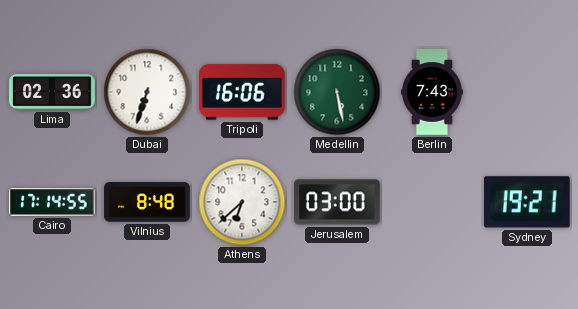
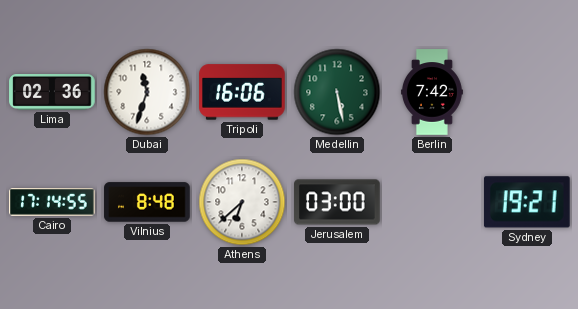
Dubai: 6:33 -> 11:33
Berlin: 7:43 -> 7:42
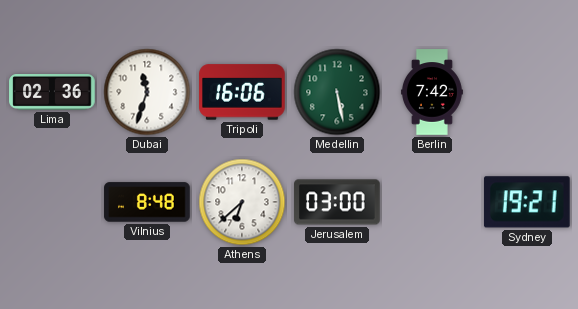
Cairo: 17:14 -> none
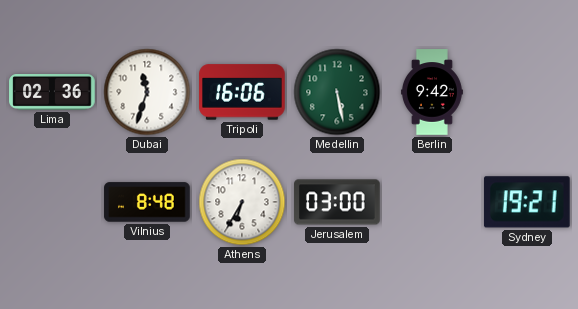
Berlin: 7:42 -> 9:42
Athens: 6:38 -> 6:35
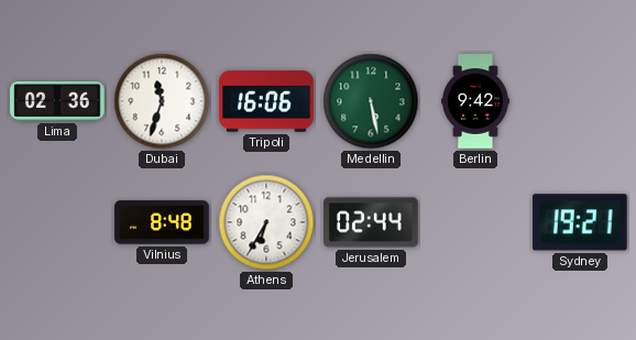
Jerusalem: 03:00 -> 02:44
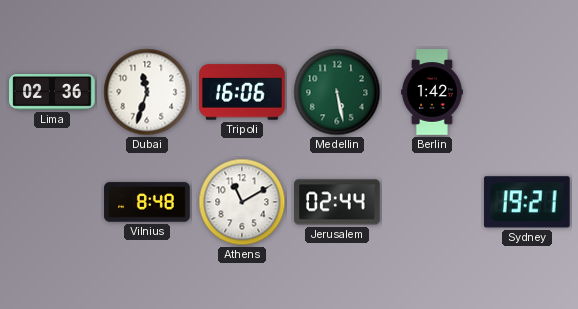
Berlin: 9:42 -> 1:42
Athens: 6:35 -> 11:10
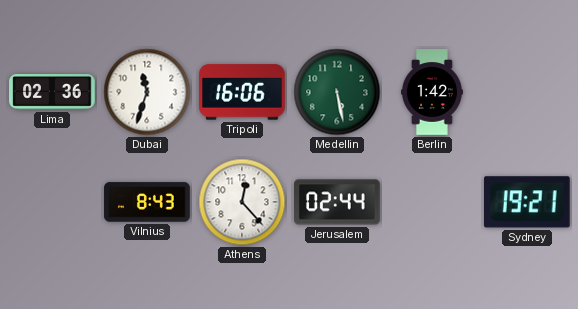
Vilnius: 8:48 -> 8:43
Athens: 11:10 -> 12:23
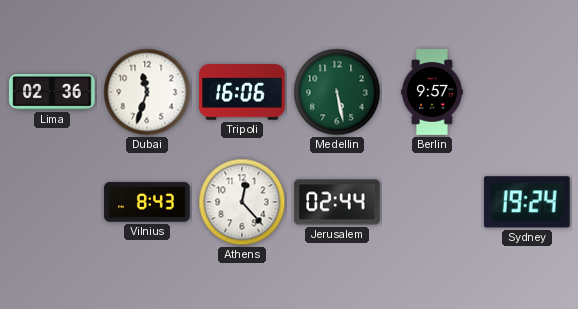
Berlin: 1:42 -> 9:57
Sydney: 19:21 -> 19:24
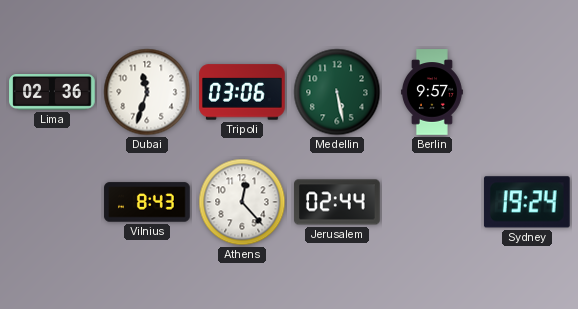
Tripoli: 16:06 -> 03:06
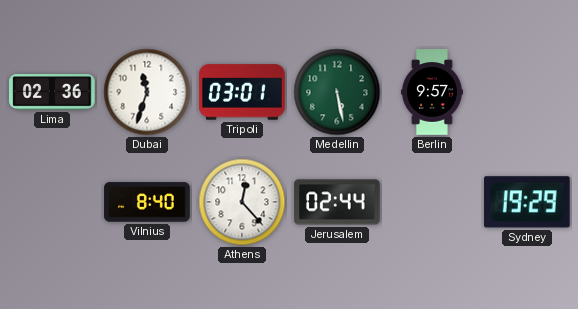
Tripoli: 03:06 -> 03:01
Vilnius: 8:43 -> 8:40
Sydney: 19:24 -> 19:29
